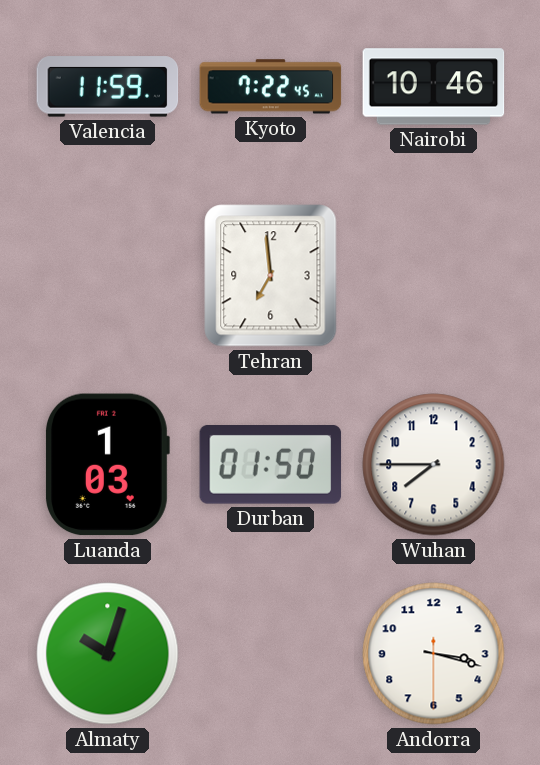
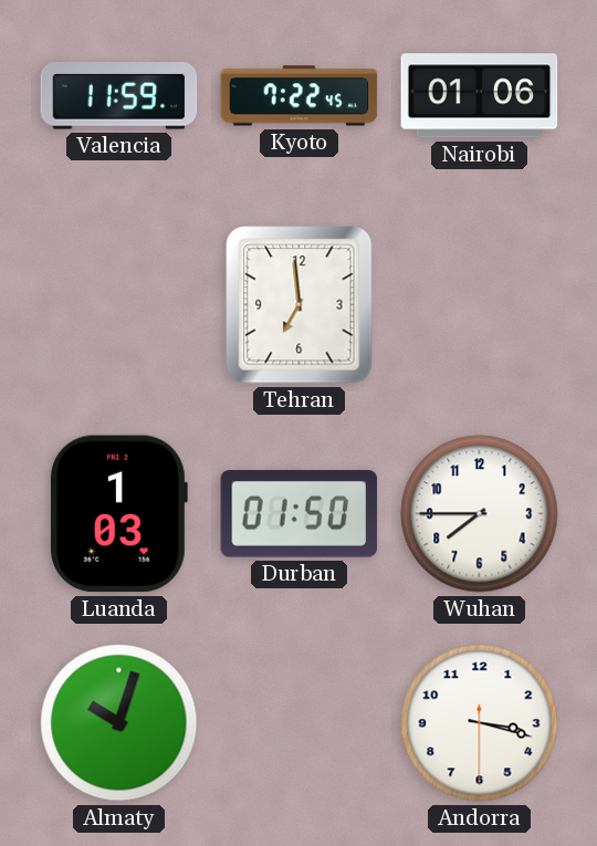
Nairobi: 10:46 -> 01:06
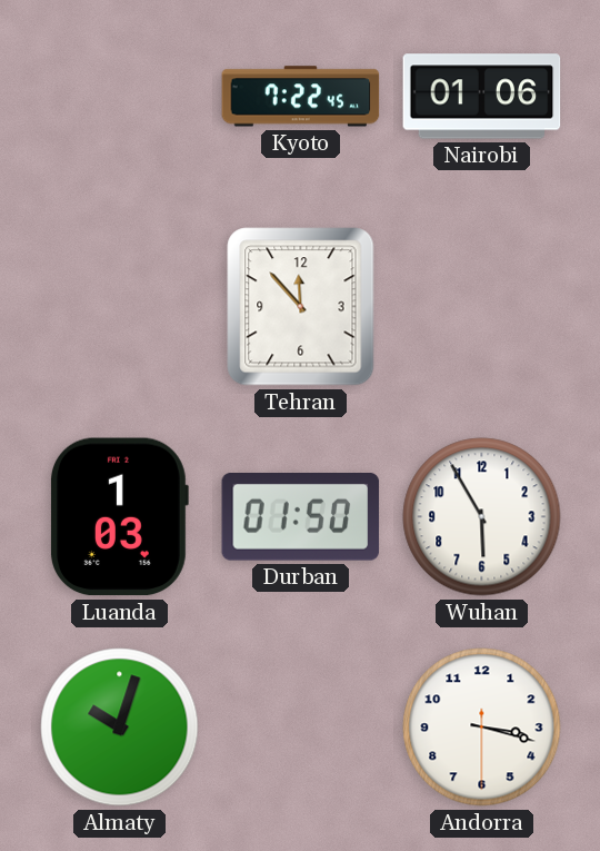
Valencia: 11:59 -> none
Tehran: 6:59 -> 11:53
Wuhan: 7:45 -> 5:55
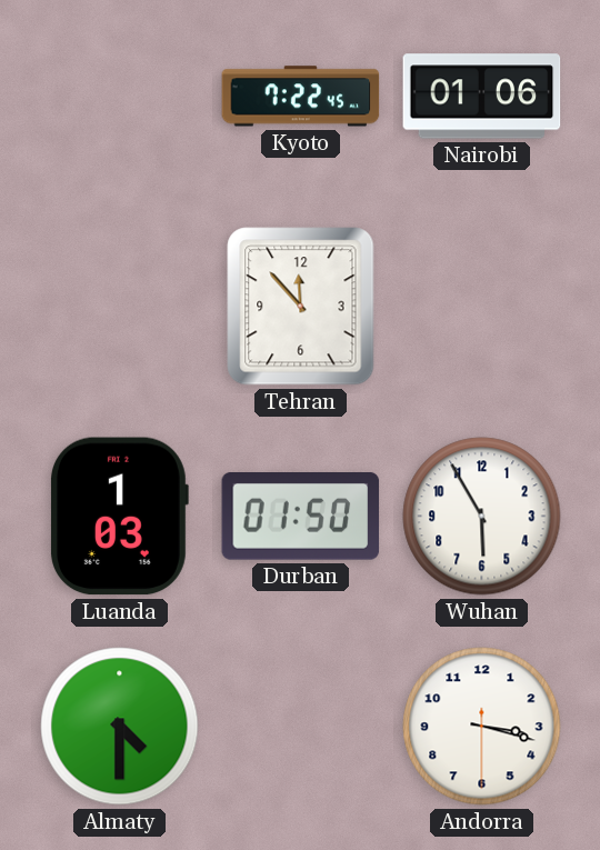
Almaty: 10:03 -> 4:30
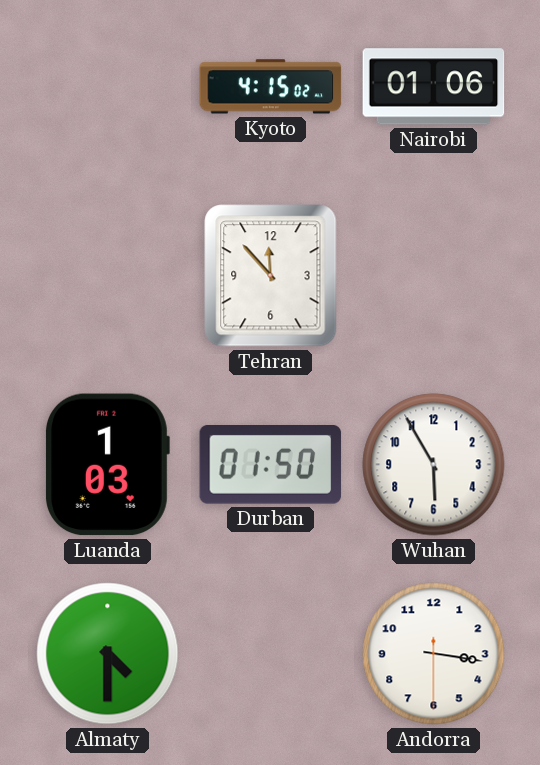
Kyoto: 7:22 -> 4:15
Andorra: 3:17 -> 3:16
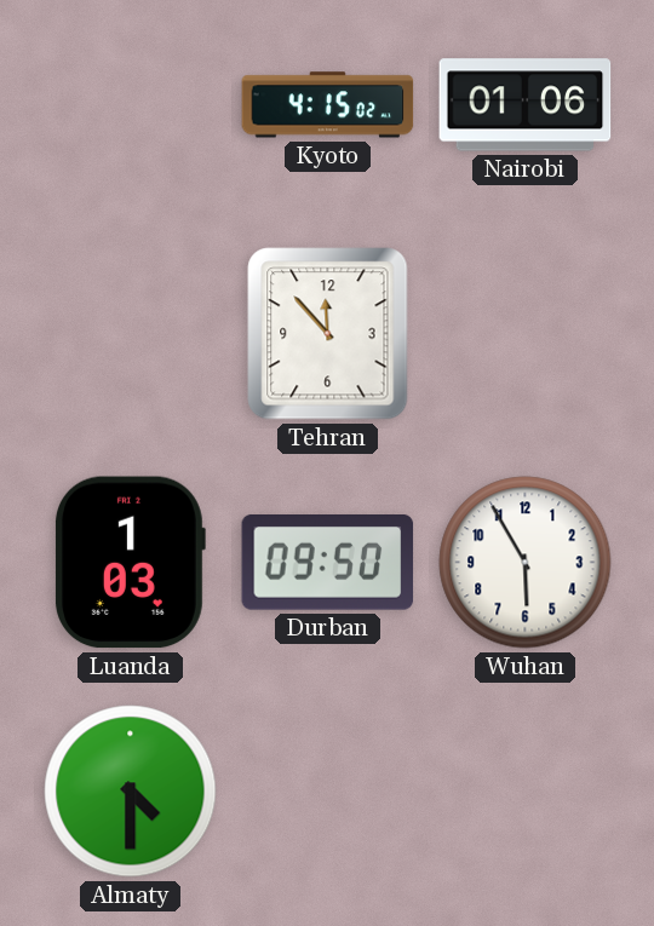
Durban: 01:50 -> 09:50
Andorra: 3:16 -> none
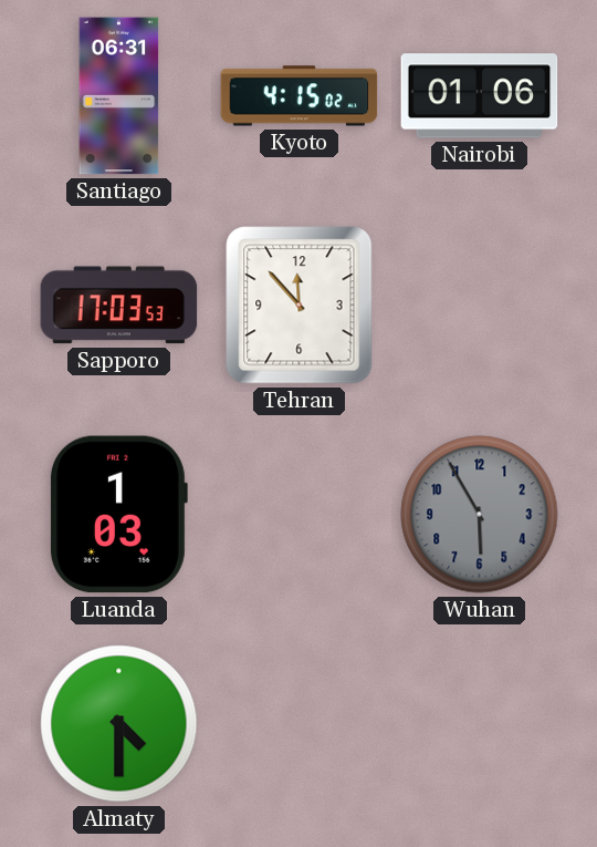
Santiago: none -> 06:31
Sapporo: none -> 17:03
Durban: 09:50 -> none
Wuhan dial: white -> grey
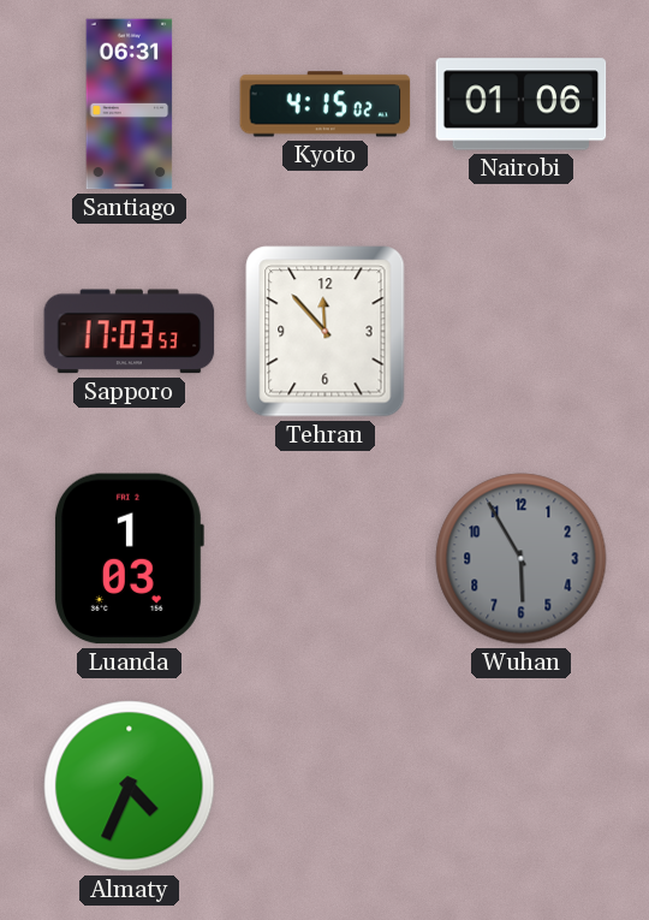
Almaty: 4:30 -> 4:34
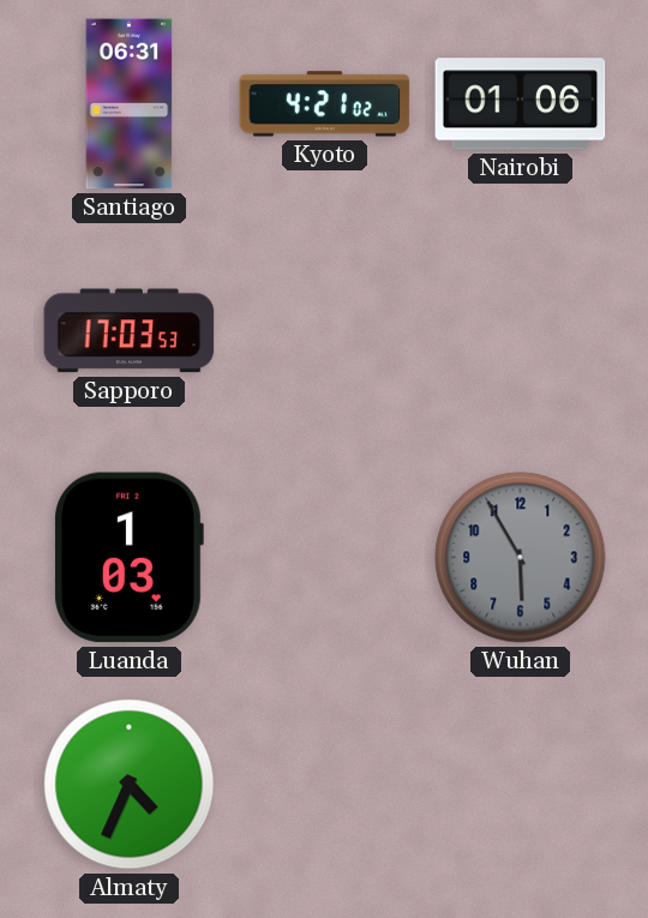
Kyoto: 4:15 -> 4:21
Tehran: 11:53 -> none
